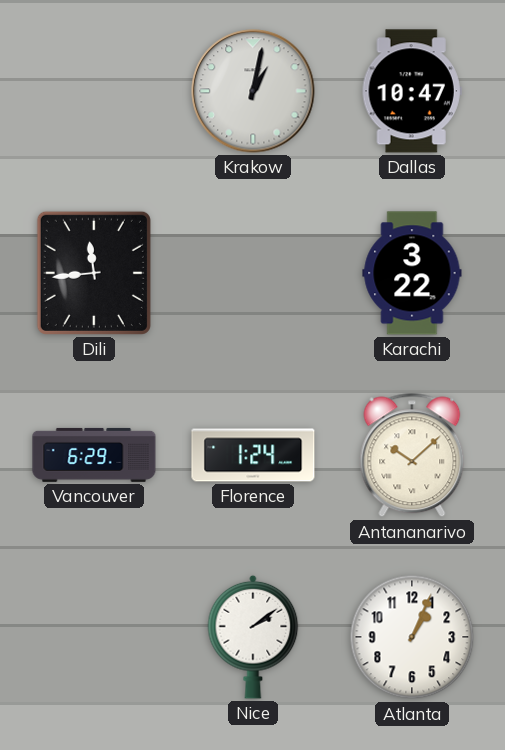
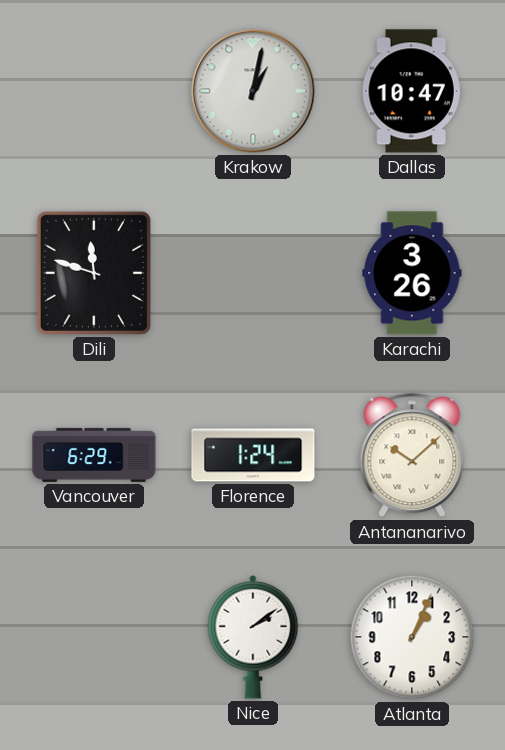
Dili: 11:44 -> 11:48
Karachi: 3:22 -> 3:26
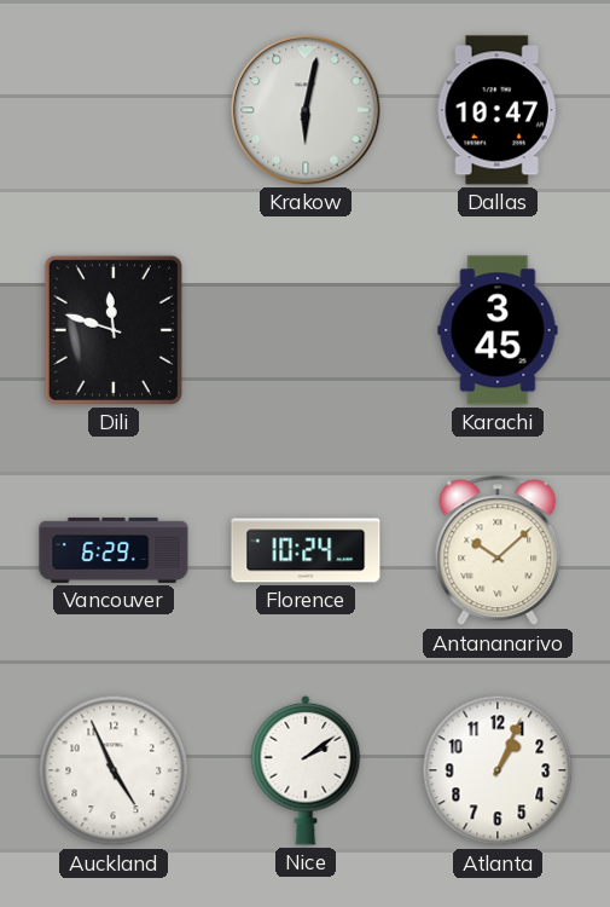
Krakow: 1:02 -> 6:02
Karachi: 3:26 -> 3:45
Florence: 1:24 -> 10:24
Auckland: none -> 4:56
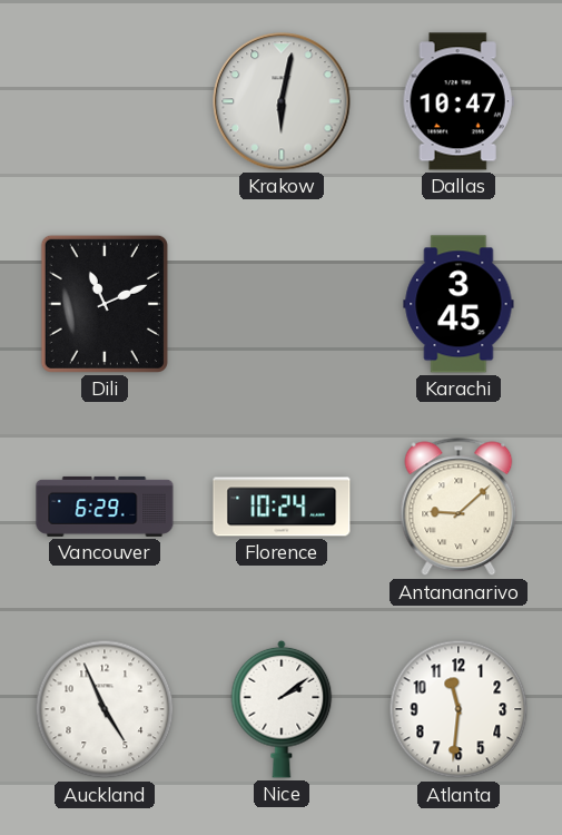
Dili: 11:48 -> 11:11
Antananarivo: 10:08 -> 9:08
Atlanta: 1:04 -> 11:31
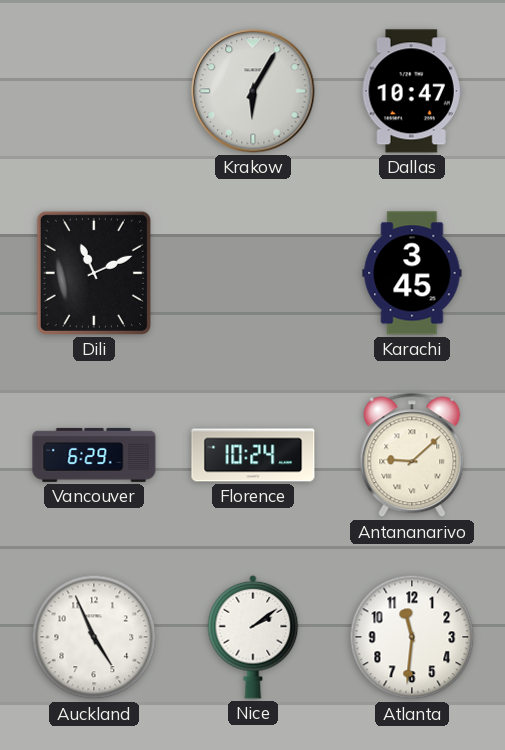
Krakow: 6:02 -> 6:05
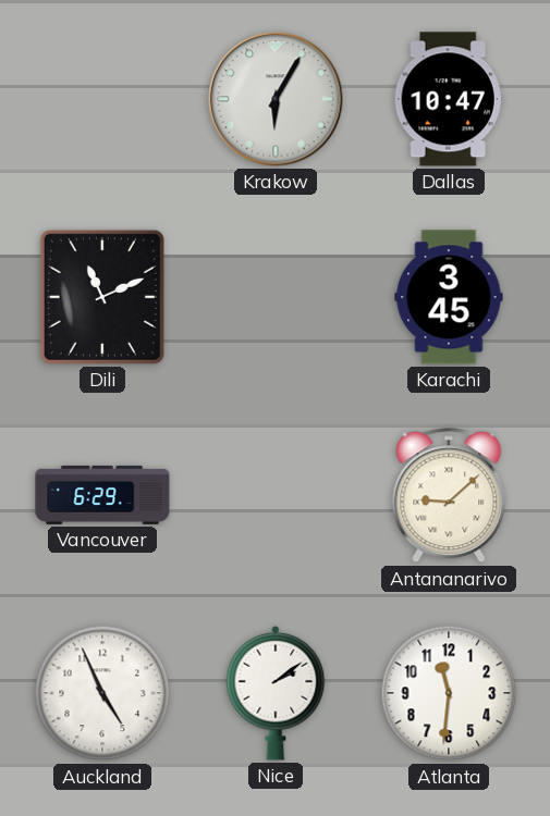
Florence: 10:24 -> none
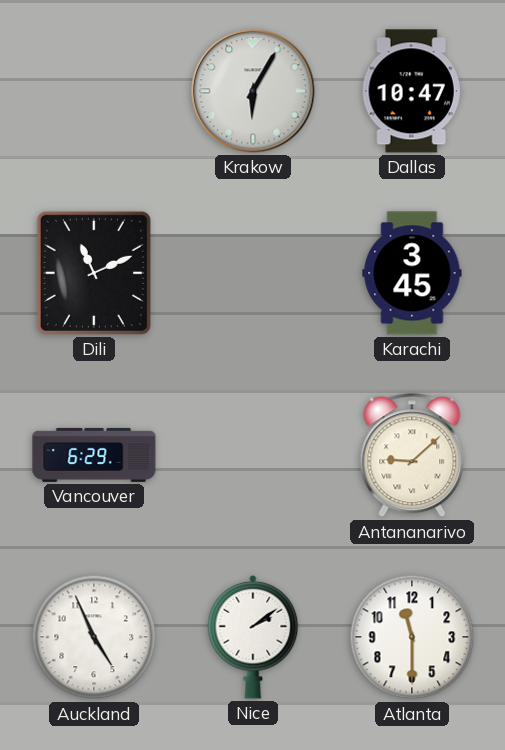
Atlanta: 11:31 -> 11:30
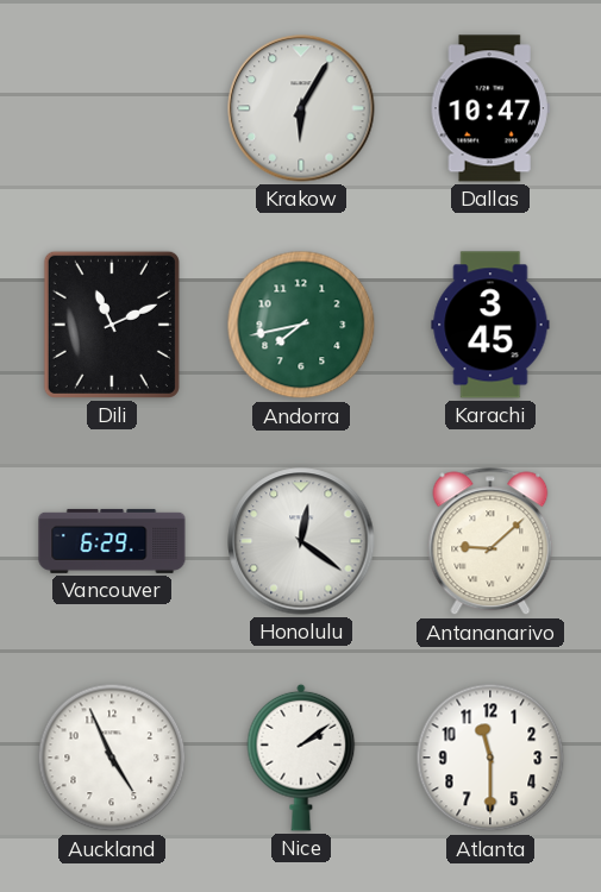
Andorra: none -> 7:43
Honolulu: none -> 12:21
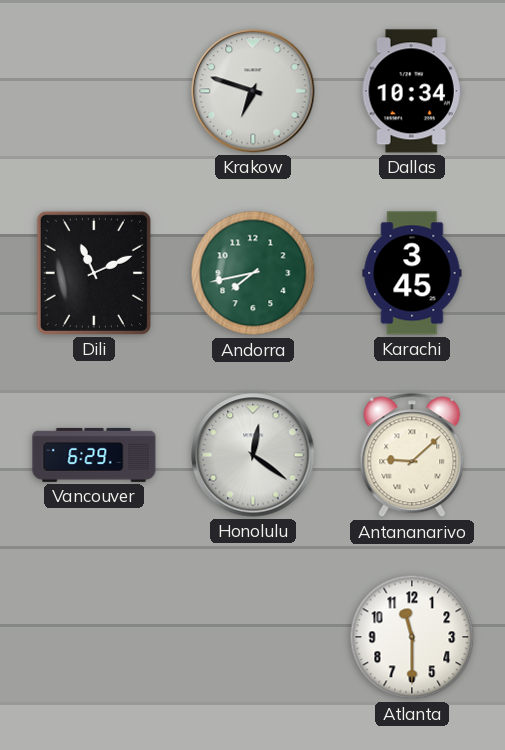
Krakow: 6:05 -> 6:48
Dallas: 10:47 -> 10:34
Auckland: 4:56 -> none
Nice: 2:09 -> none
